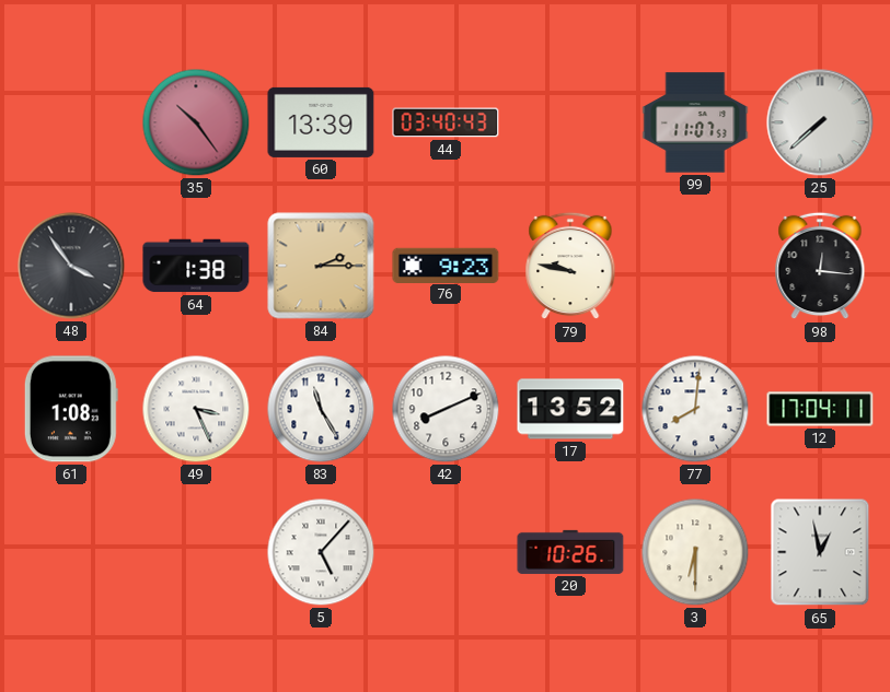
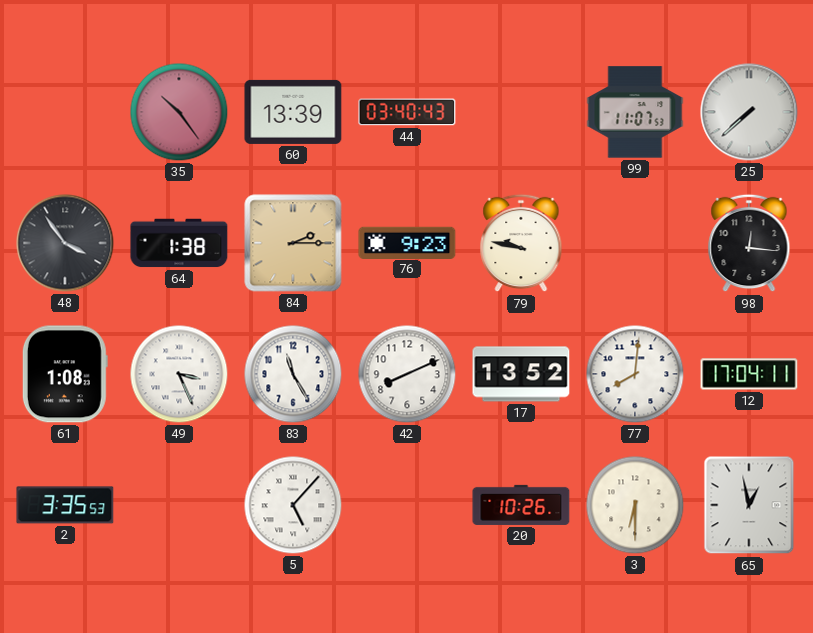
2: none -> 3:35
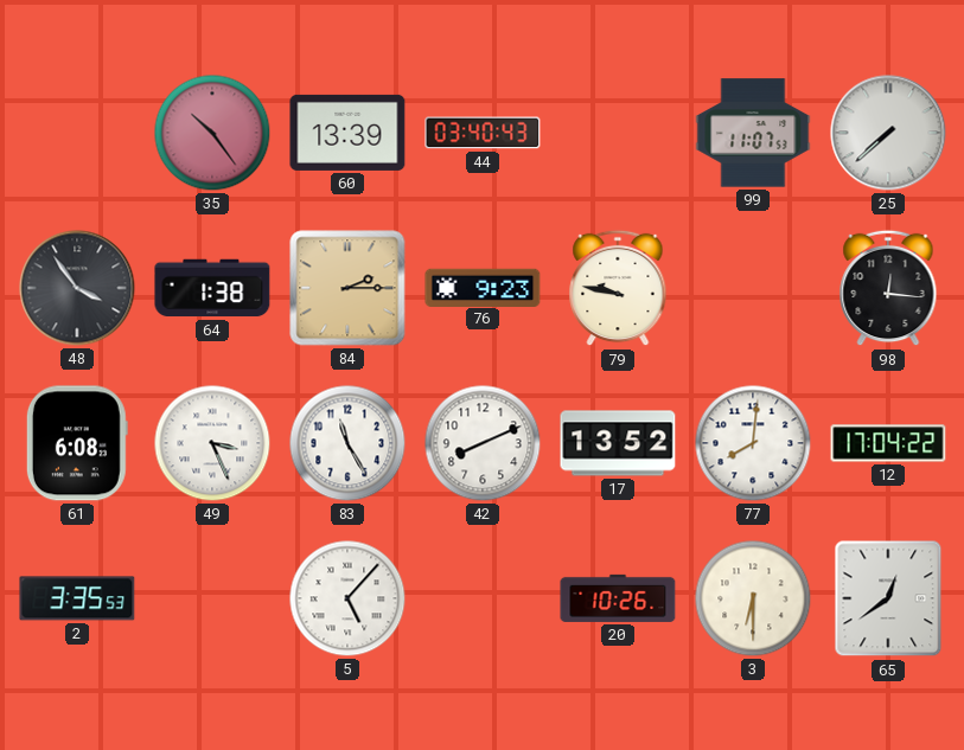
61: 1:08 -> 6:08
12: 17:04:11 -> 17:04:22
65: 12:58 -> 12:39
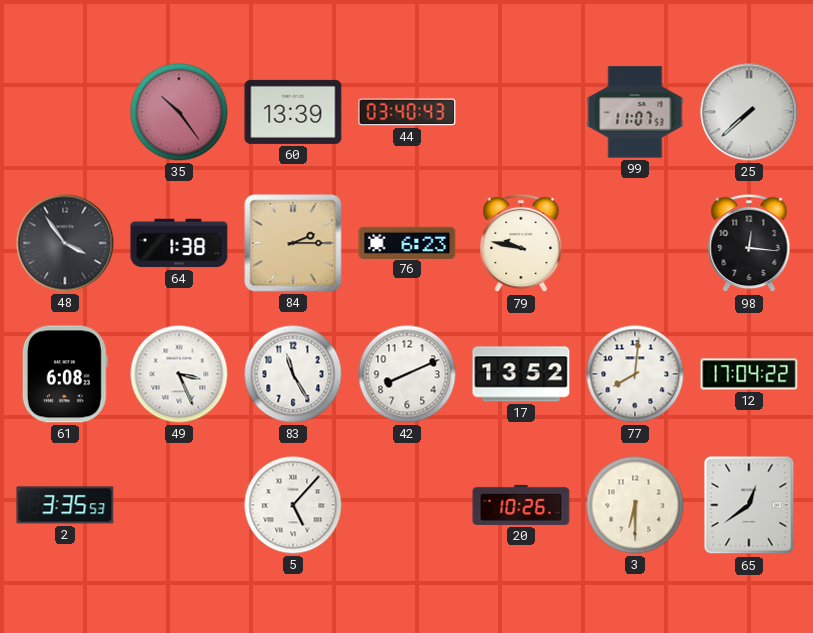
76: 9:23 -> 6:23
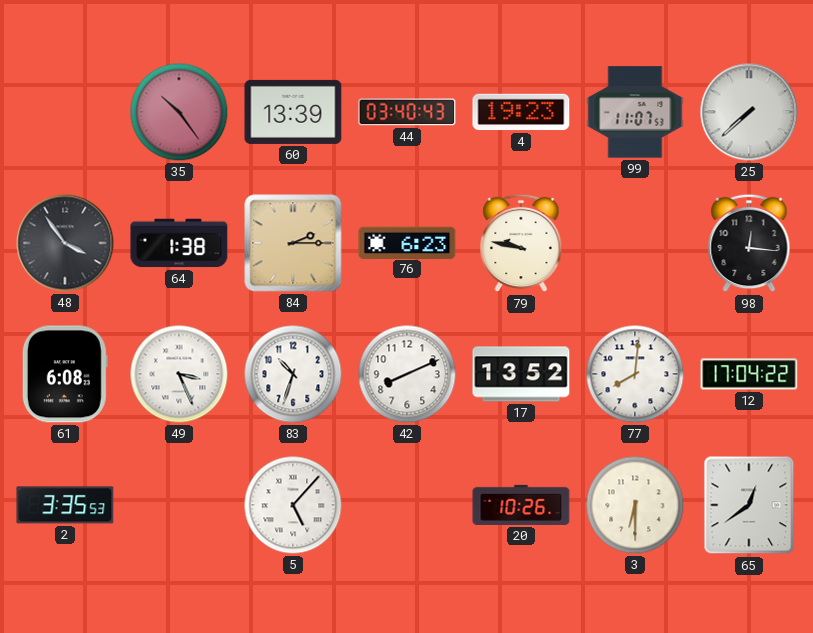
4: none -> 19:23
83: 11:25 -> 10:33
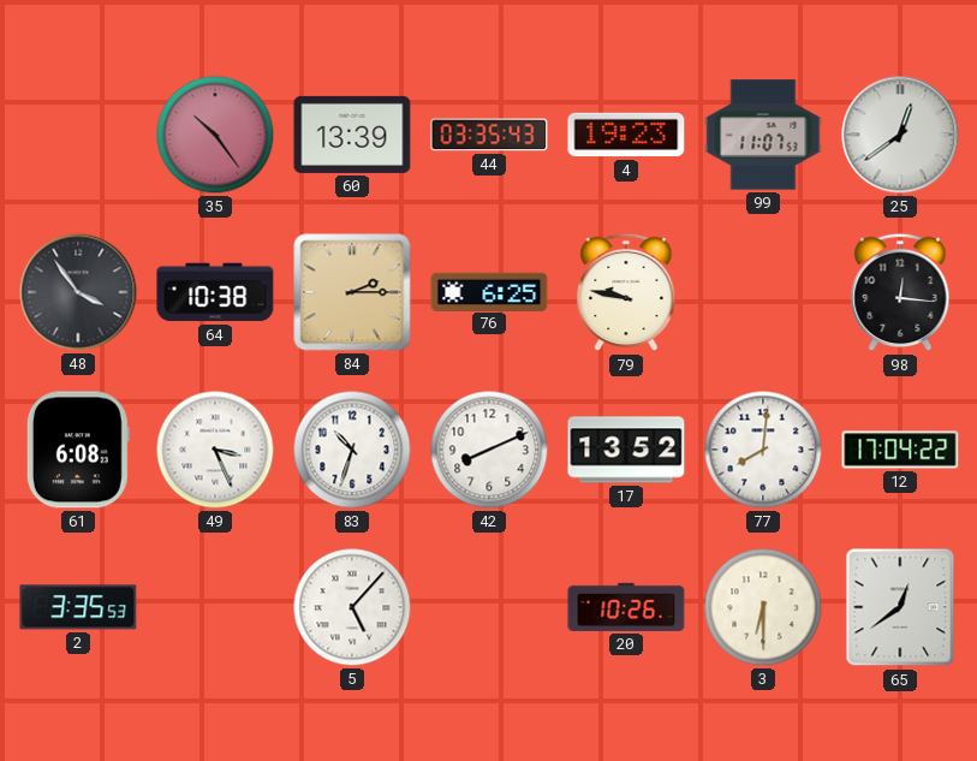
44: 03:40 -> 03:35
25: 7:38 -> 12:39
64: 1:38 -> 10:38
76: 6:23 -> 6:25
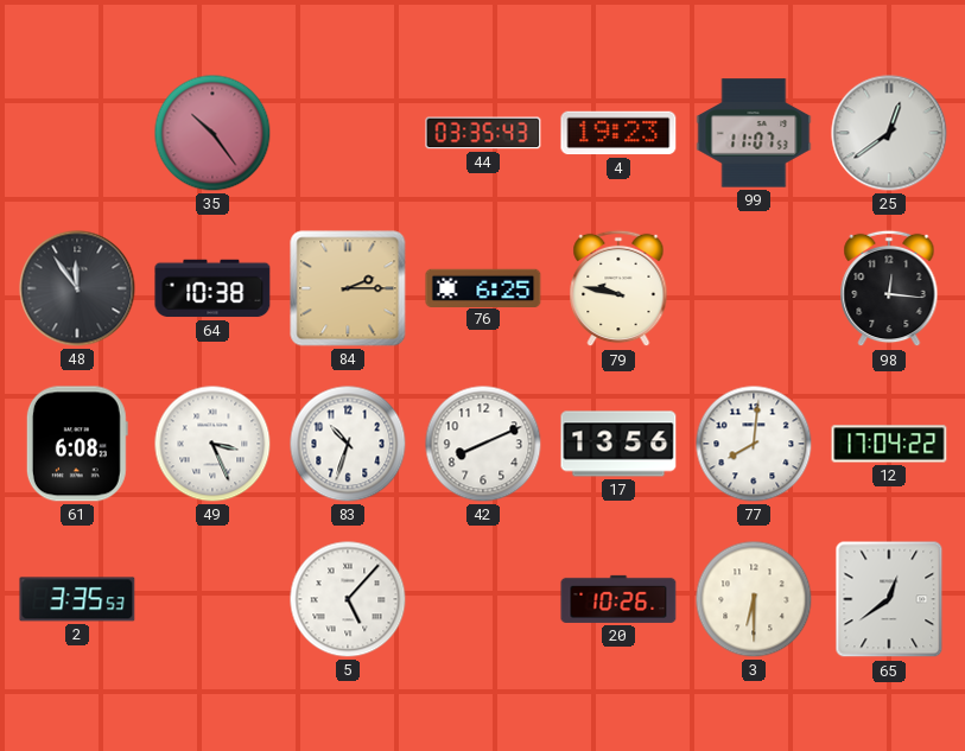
60: 13:39 -> none
48: 3:54 -> 11:54
17: 13:52 -> 13:56
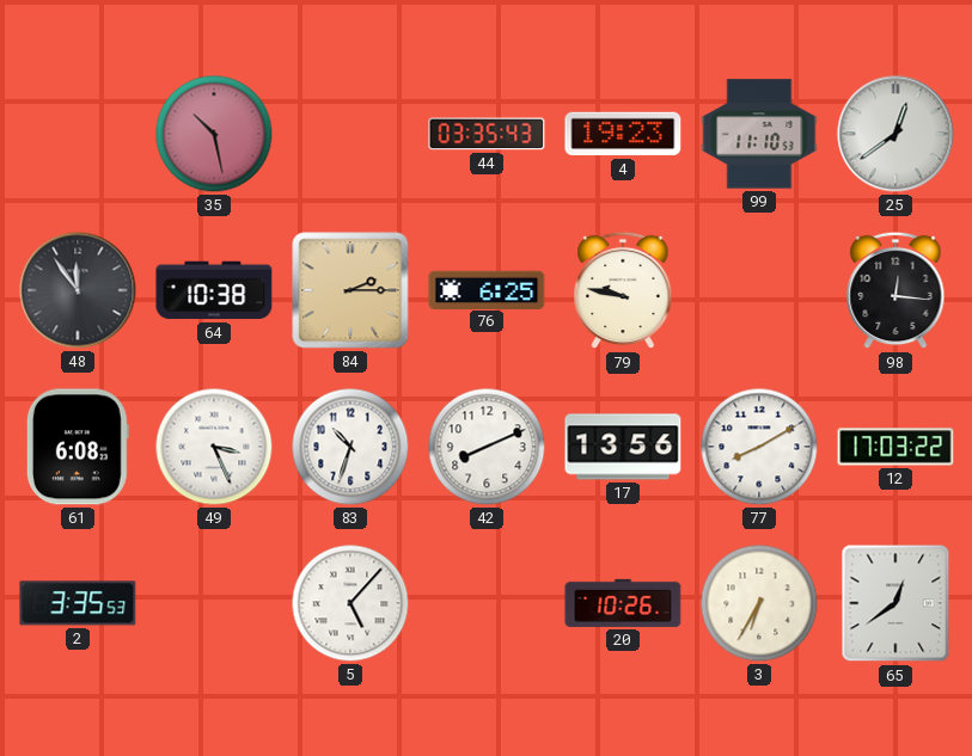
35: 10:24 -> 10:28
99: 11:07 -> 11:10
77: 8:01 -> 8:10
12: 17:04 -> 17:03
3: 6:30 -> 6:35
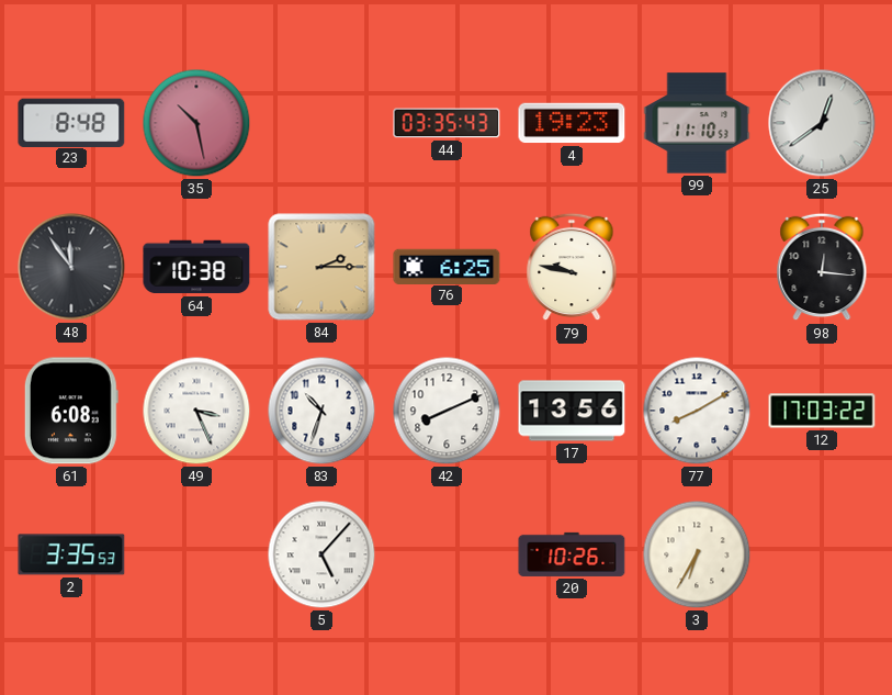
23: none -> 8:48
65: 12:39 -> none
